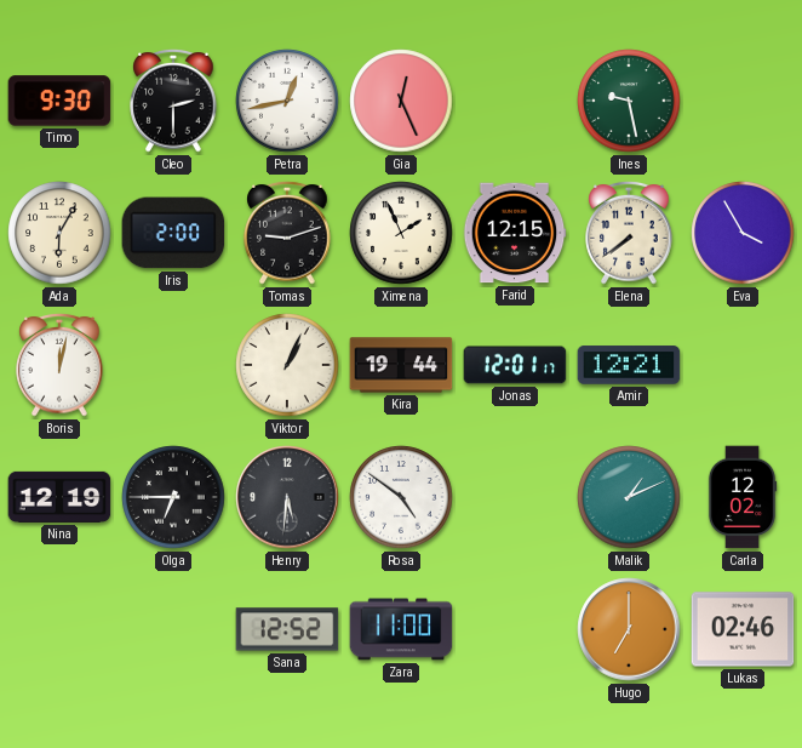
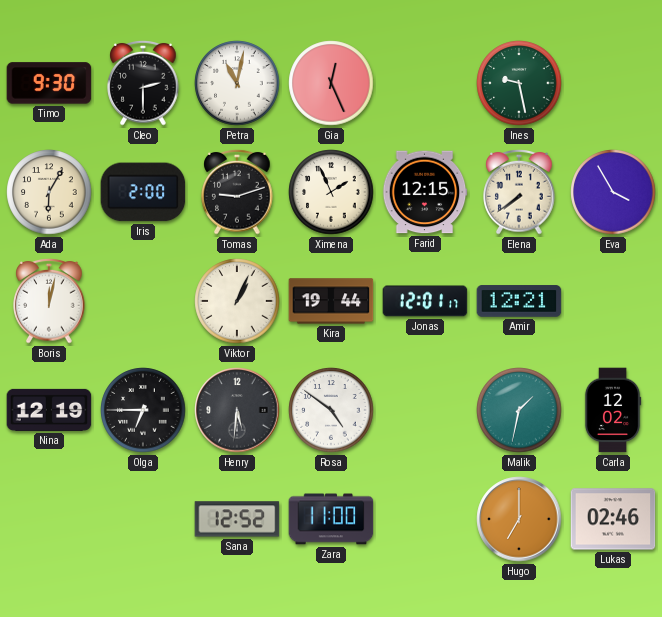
Petra: 12:43 -> 11:02
Malik: 1:11 -> 1:32
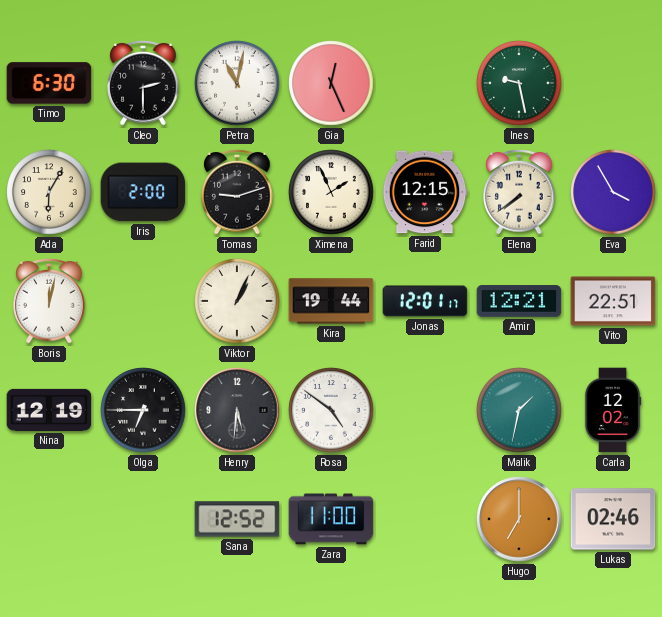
Timo: 9:30 -> 6:30
Vito: none -> 22:51
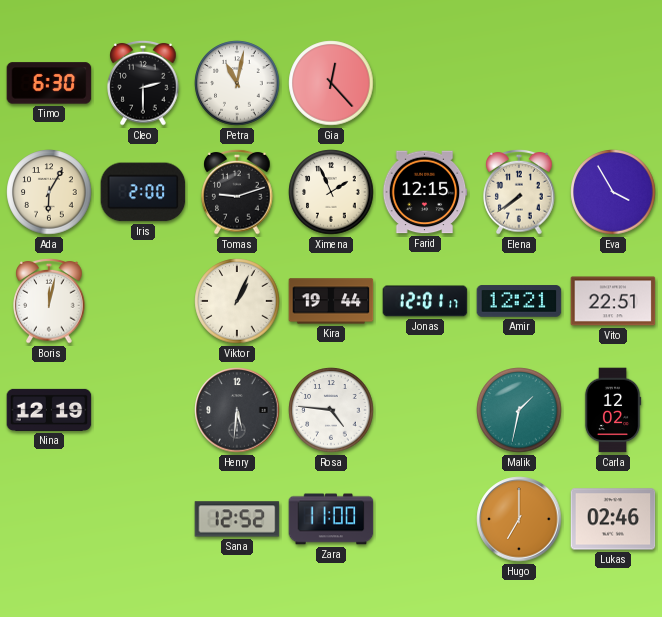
Gia: 12:26 -> 12:23
Ines: 9:28 -> none
Olga: 6:45 -> none
Rosa: 4:51 -> 4:46
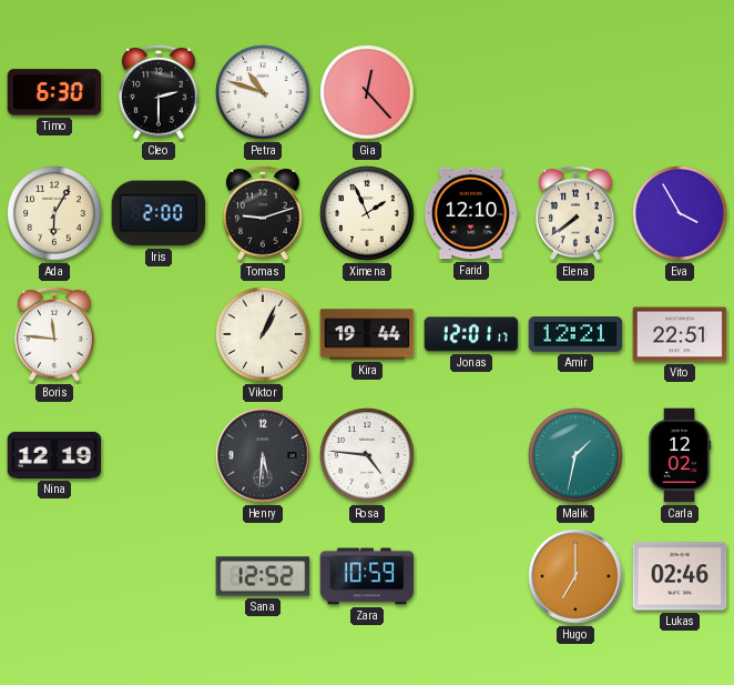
Petra: 11:02 -> 10:48
Farid: 12:15 -> 12:10
Boris: 12:02 -> 11:46
Zara: 11:00 -> 10:59
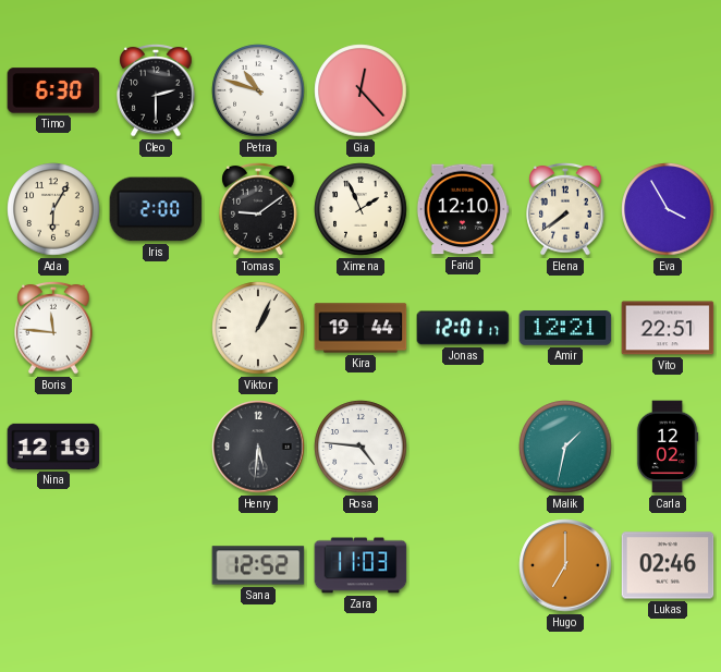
Tomas: 9:12 -> 9:09
Zara: 10:59 -> 11:03
